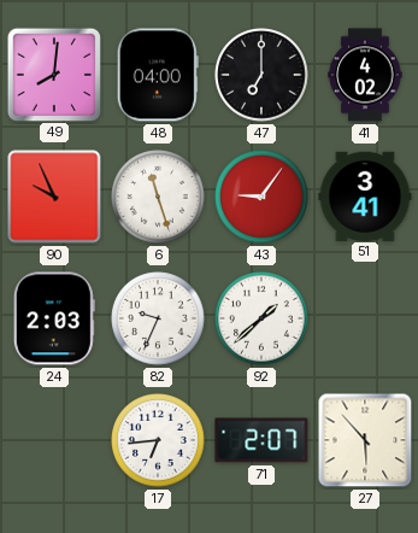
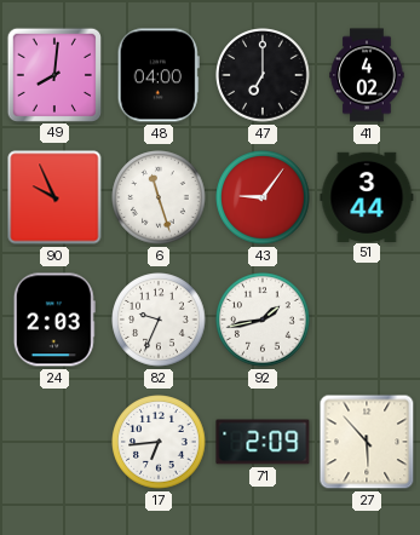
51: 3:41 -> 3:44
92: 1:38 -> 1:43
71: 2:07 -> 2:09
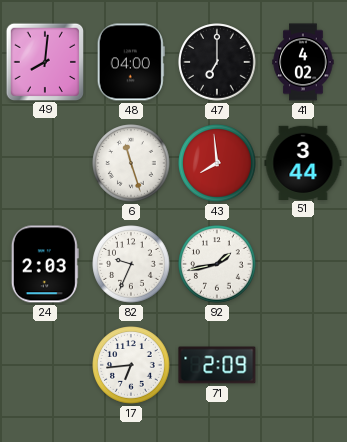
90: 9:56 -> none
43: 9:06 -> 7:59
27: 5:53 -> none
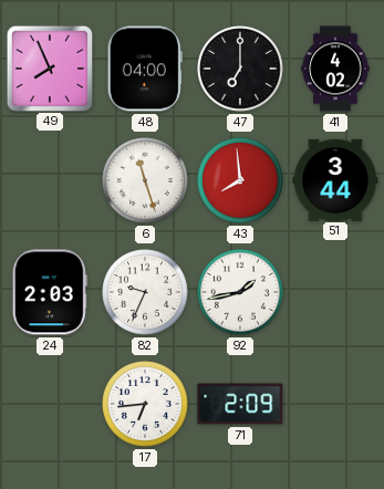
49: 8:01 -> 7:56
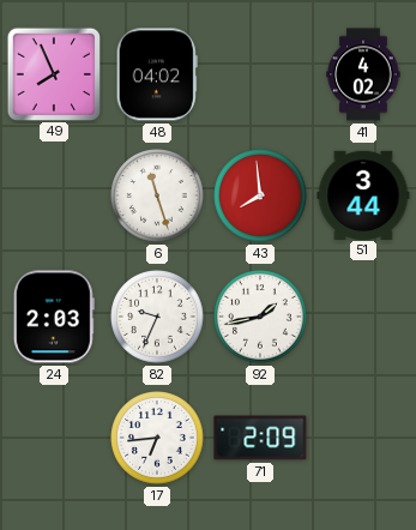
48: 04:00 -> 04:02
47: 7:00 -> none
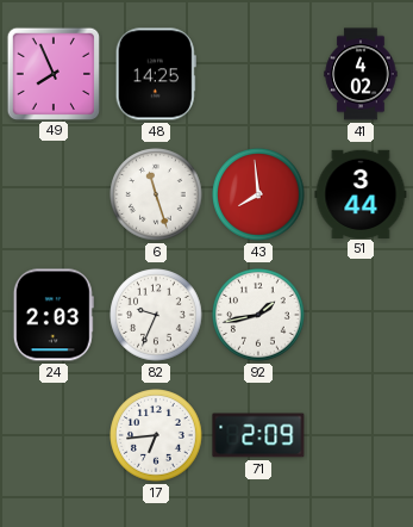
48: 04:02 -> 14:25
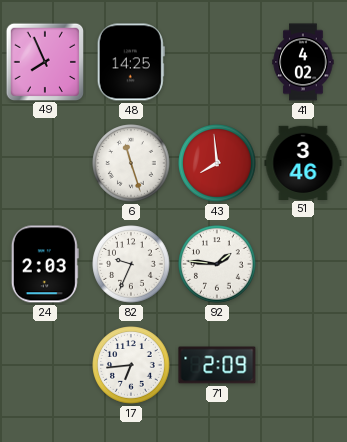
51: 3:44 -> 3:46
92: 1:43 -> 1:46
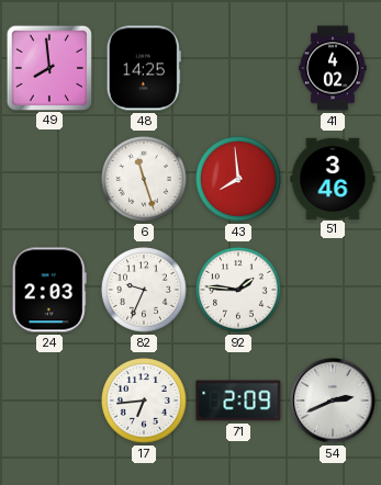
49: 7:56 -> 7:59
54: none -> 2:41
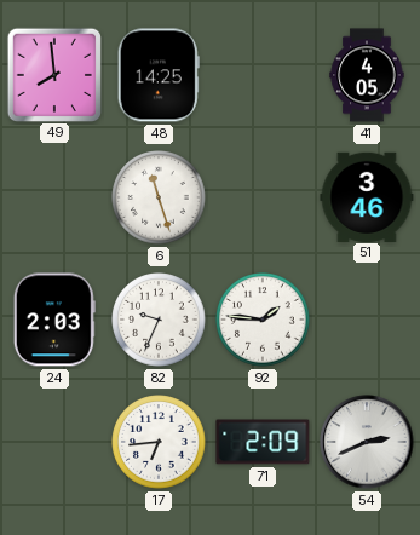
41: 4:02 -> 4:05
43: 7:59 -> none
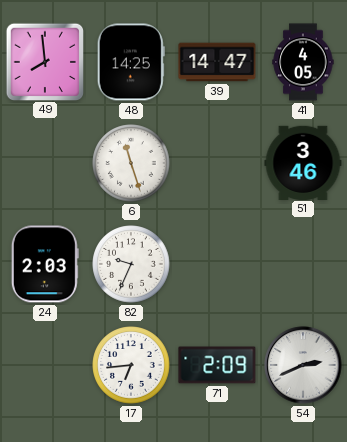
39: none -> 14:47
92: 1:46 -> none
